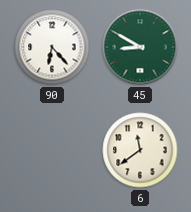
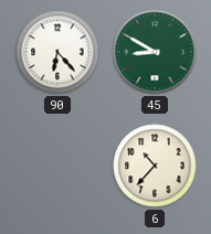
6: 11:39 -> 10:37
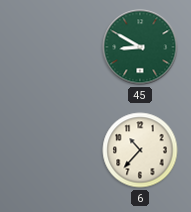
90: 6:23 -> none
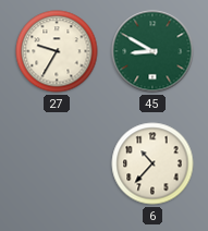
27: none -> 9:35
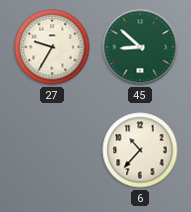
45: 8:50 -> 8:52
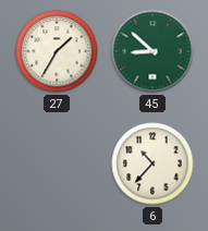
27: 9:35 -> 1:35
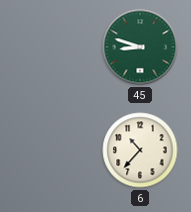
27: 1:35 -> none
45: 8:52 -> 8:48
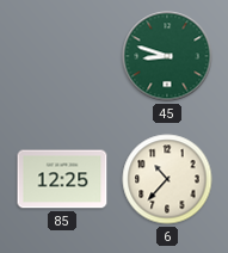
85: none -> 12:25
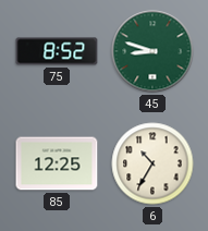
75: none -> 8:52
6: 10:37 -> 10:35
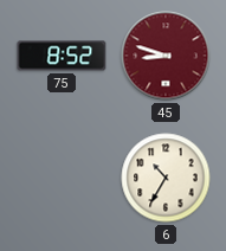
45 dial: green -> burgundy
85: 12:25 -> none
